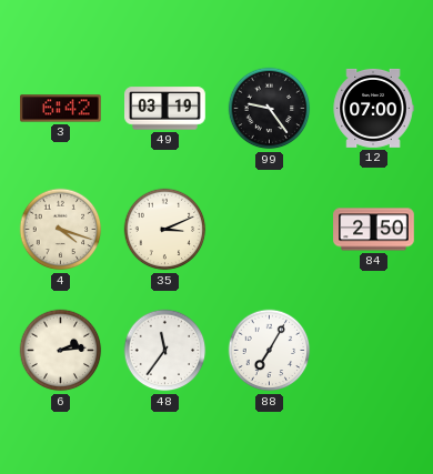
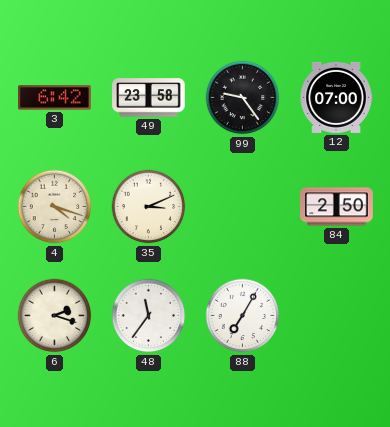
49: 03:19 -> 23:58
6: 2:14 -> 2:18
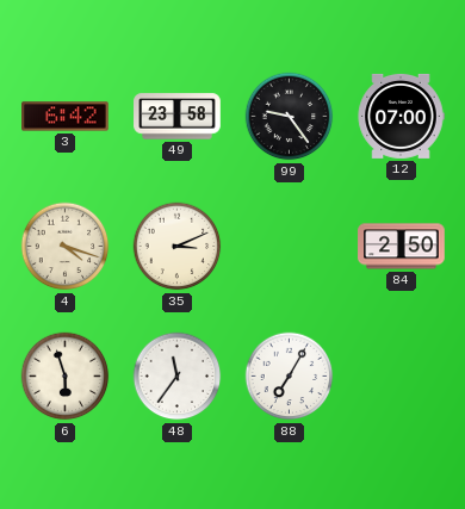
6: 2:18 -> 5:57
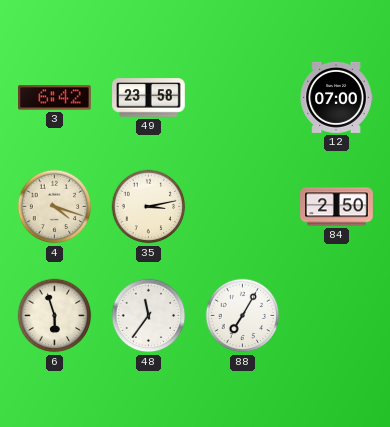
99: 9:24 -> none
35: 3:11 -> 3:13
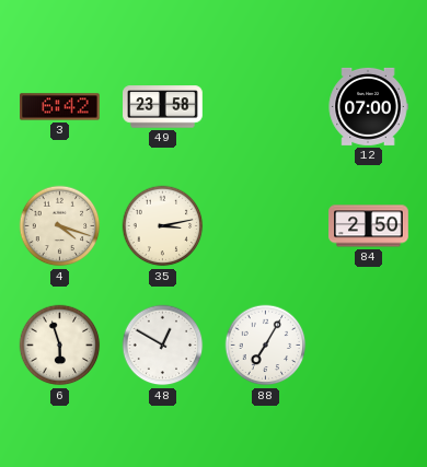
48: 11:36 -> 12:50
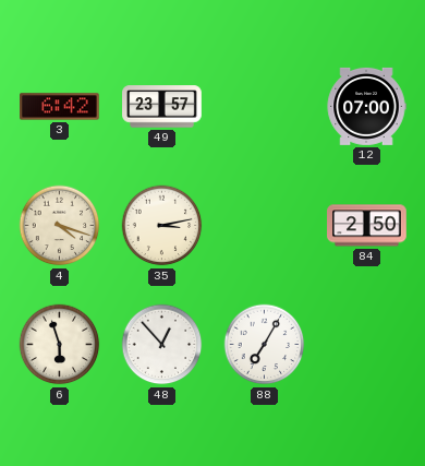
49: 23:58 -> 23:57
48: 12:50 -> 12:53
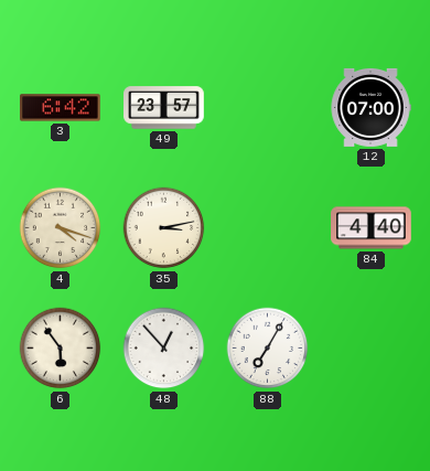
84: 2:50 -> 4:40
6: 5:57 -> 5:54
